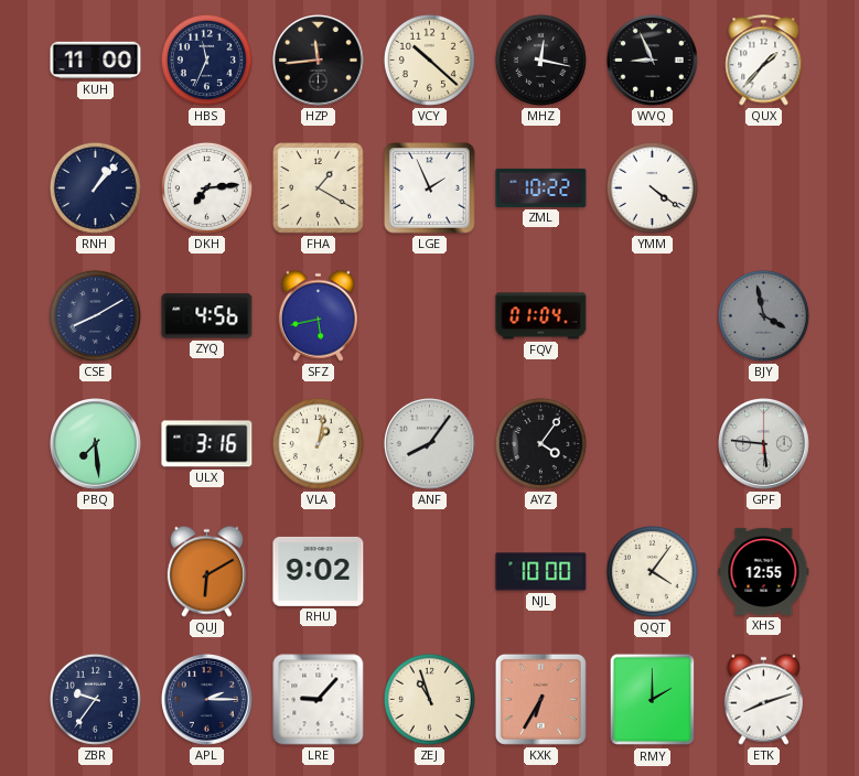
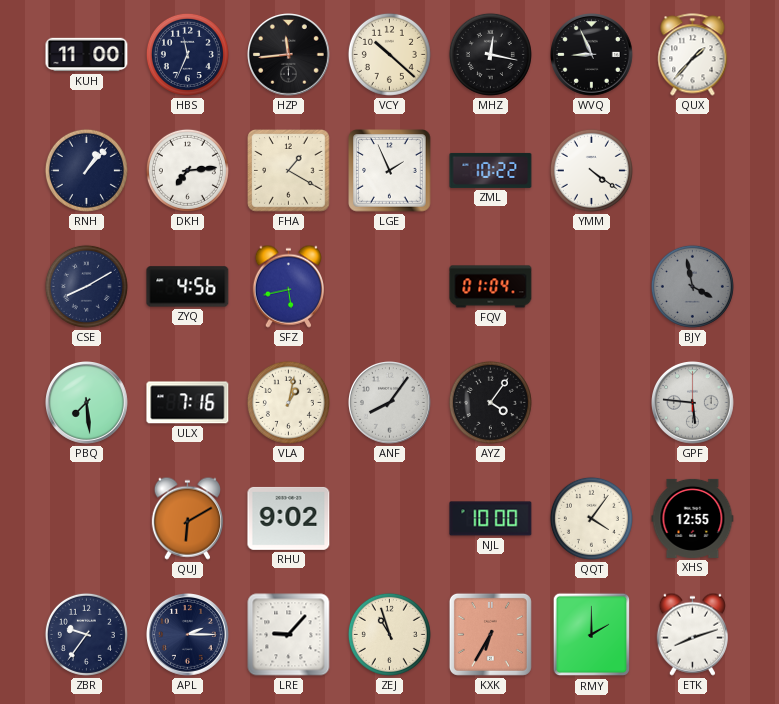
ULX: 3:16 -> 7:16
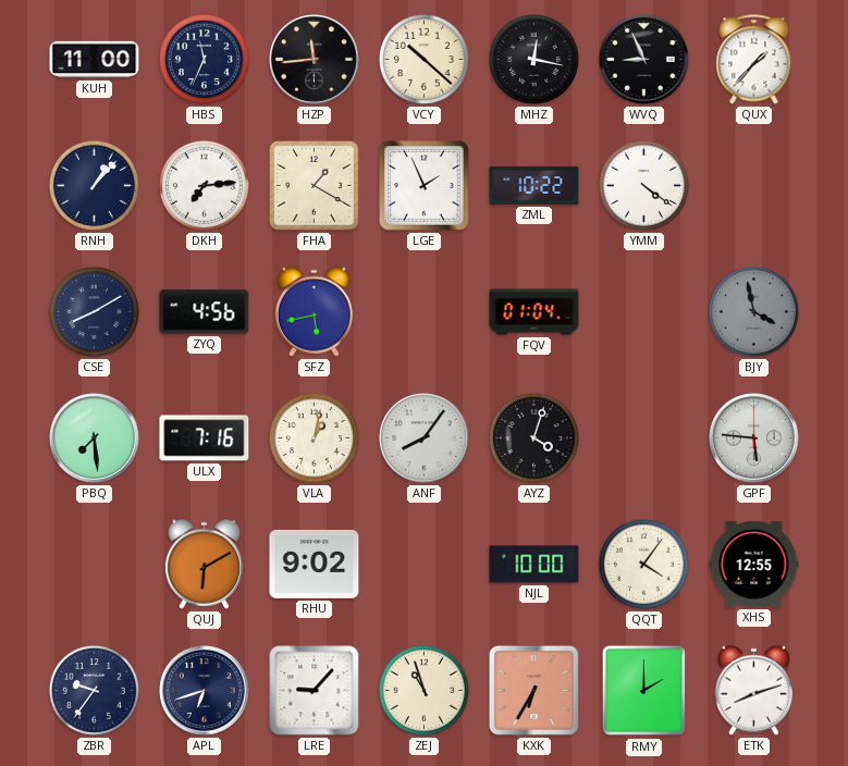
AYZ: 4:06 -> 4:03
APL: 2:15 -> 6:42
